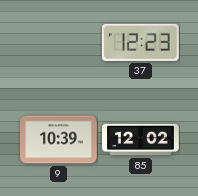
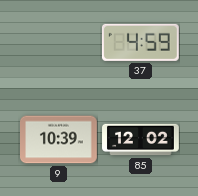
37: 12:23 -> 4:59
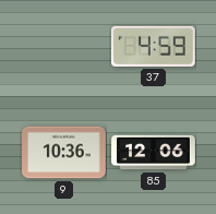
9: 10:39 -> 10:36
85: 12:02 -> 12:06
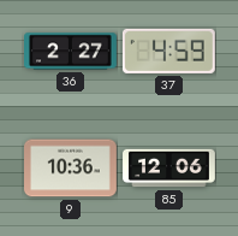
36: none -> 2:27
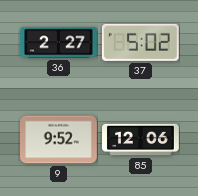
37: 4:59 -> 5:02
9: 10:36 -> 9:52
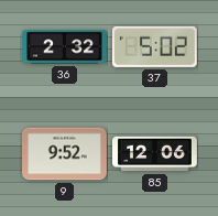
36: 2:27 -> 2:32
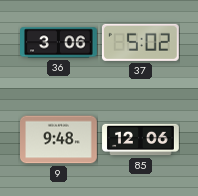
36: 2:32 -> 3:06
9: 9:52 -> 9:48
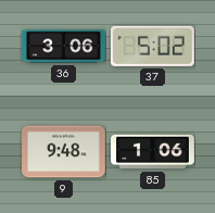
85: 12:06 -> 1:06
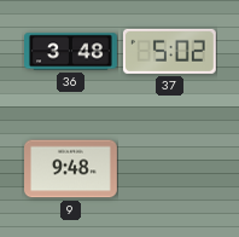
36: 3:06 -> 3:48
85: 1:06 -> none
